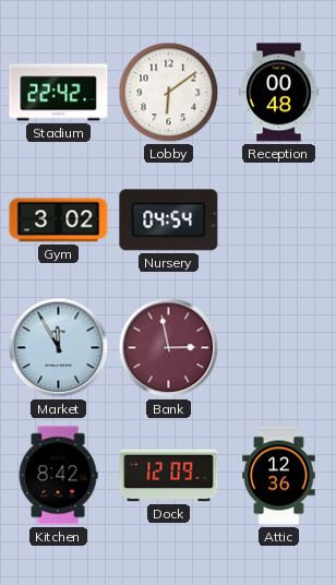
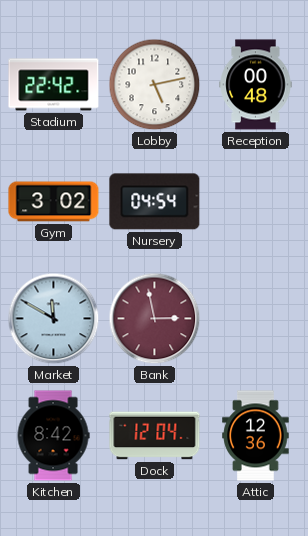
Lobby: 6:09 -> 5:13
Market: 11:55 -> 11:50
Dock: 12:09 -> 12:04
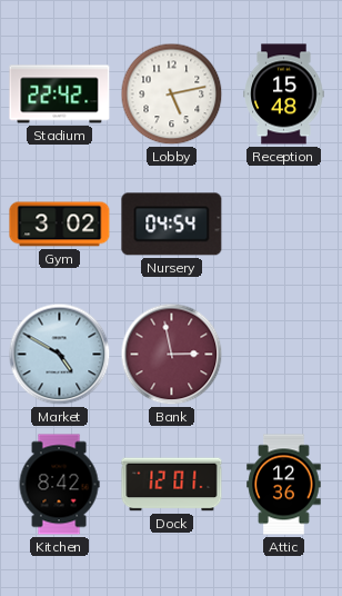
Reception: 00:48 -> 15:48
Market: 11:50 -> 4:50
Dock: 12:04 -> 12:01
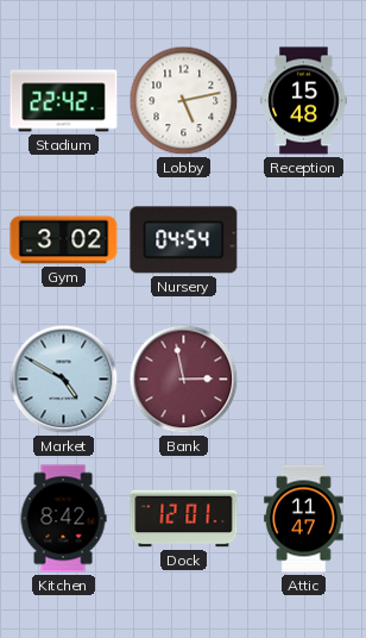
Attic: 12:36 -> 11:47
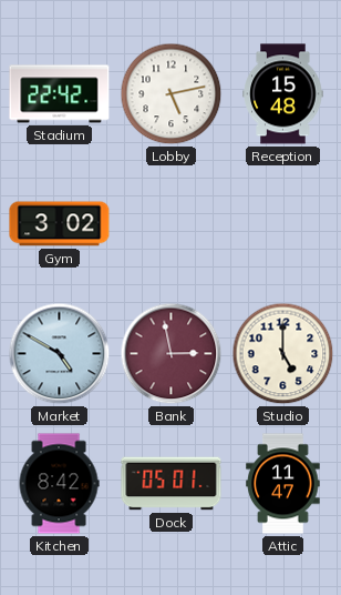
Nursery: 04:54 -> none
Studio: none -> 5:00
Dock: 12:01 -> 05:01
